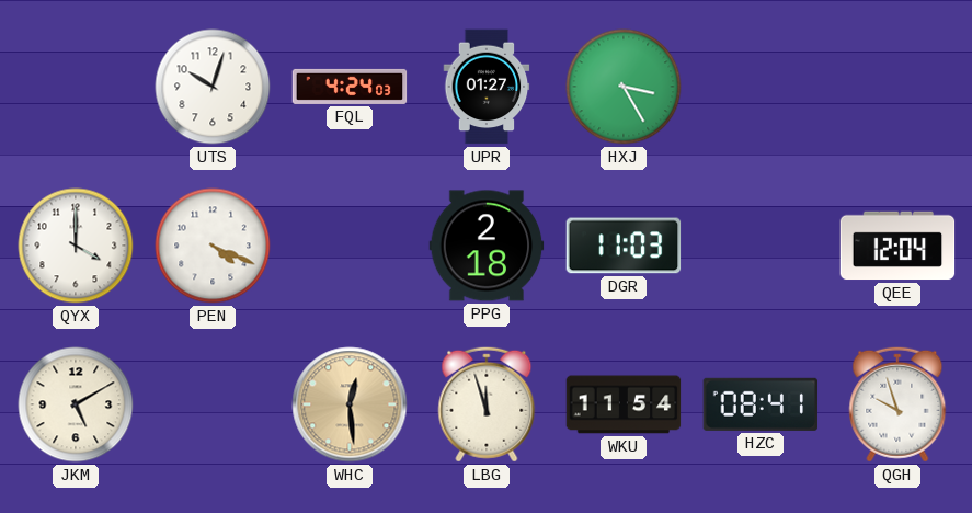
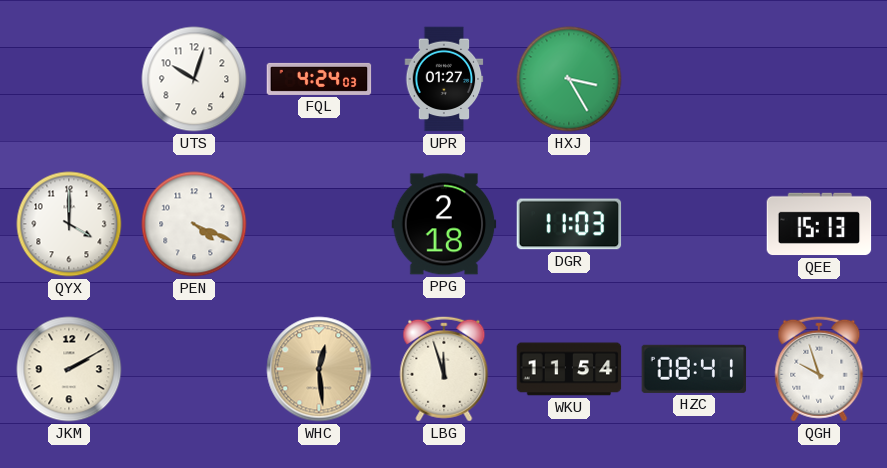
QEE: 12:04 -> 15:13
JKM: 5:10 -> 2:10
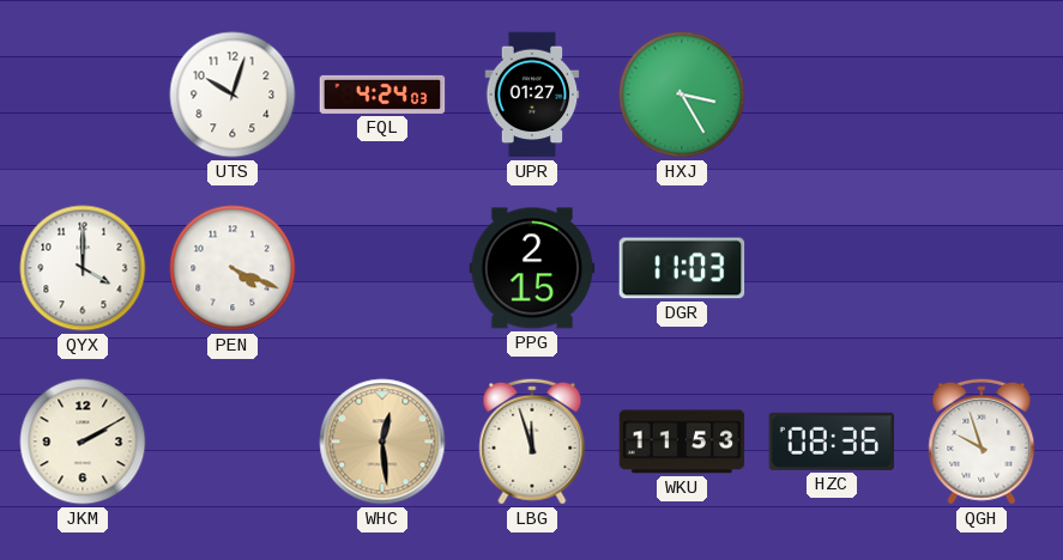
PPG: 2:18 -> 2:15
QEE: 15:13 -> none
WKU: 11:54 -> 11:53
HZC: 08:41 -> 08:36
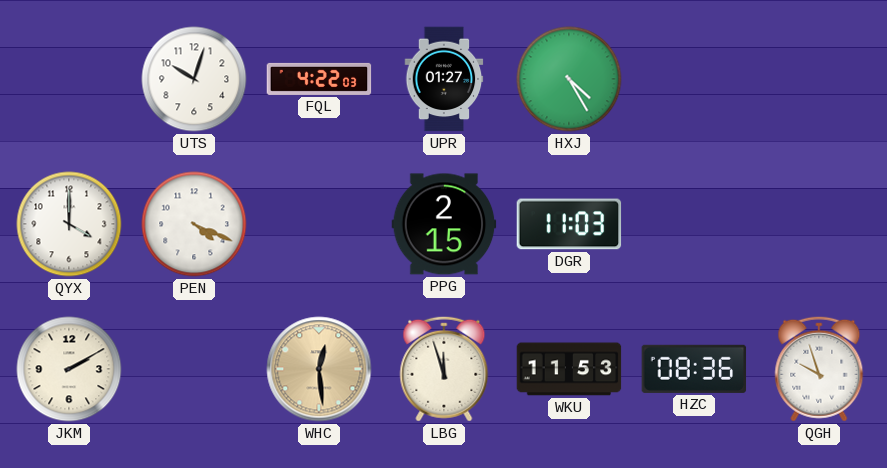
FQL: 4:24 -> 4:22
HXJ: 3:25 -> 4:25
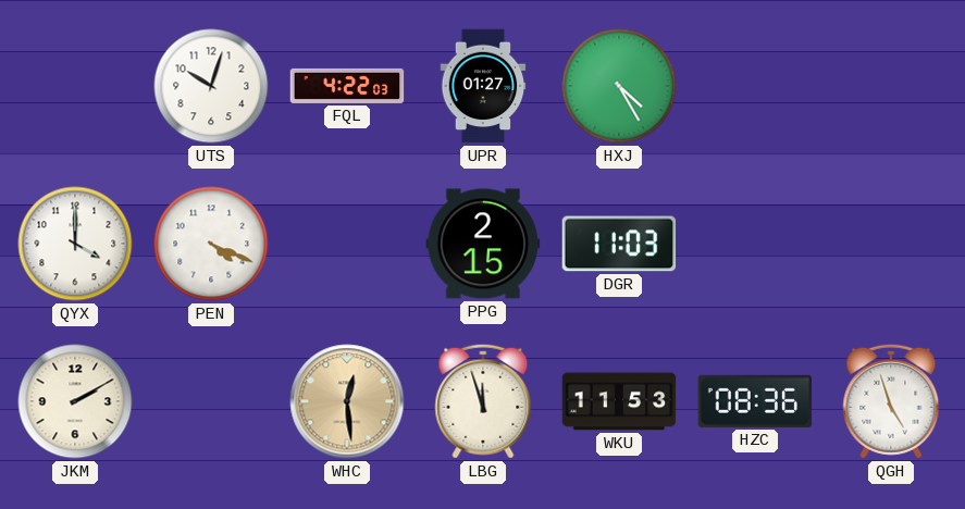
QGH: 9:57 -> 4:57
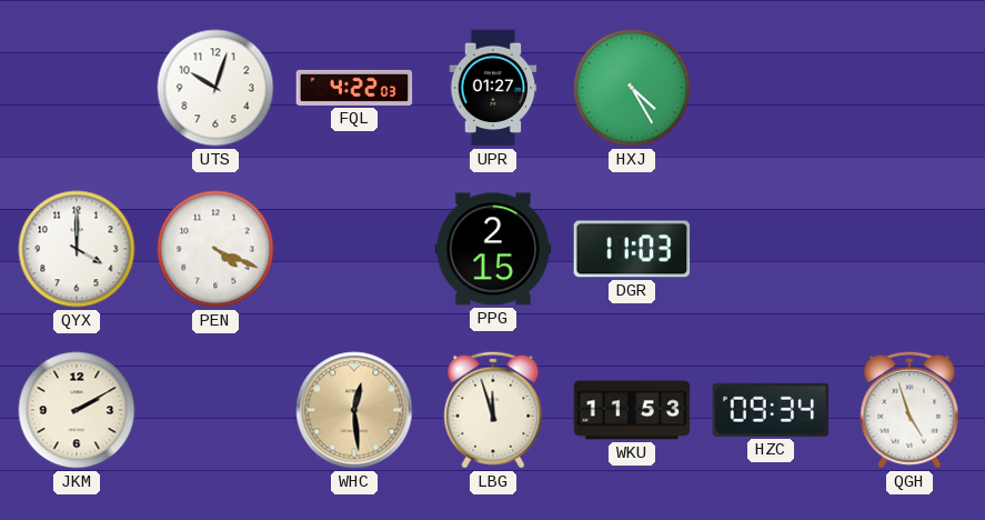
HZC: 08:36 -> 09:34
